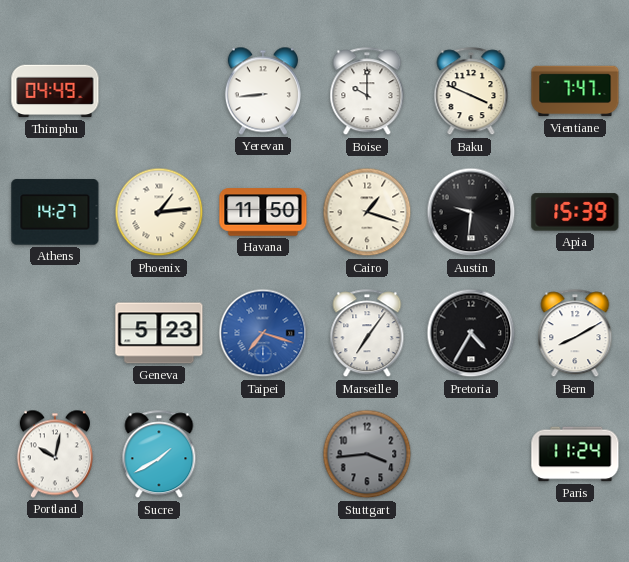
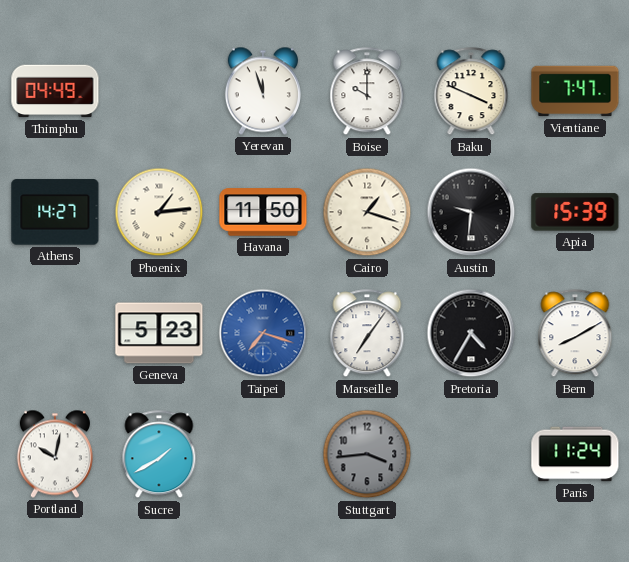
Yerevan: 8:44 -> 11:57
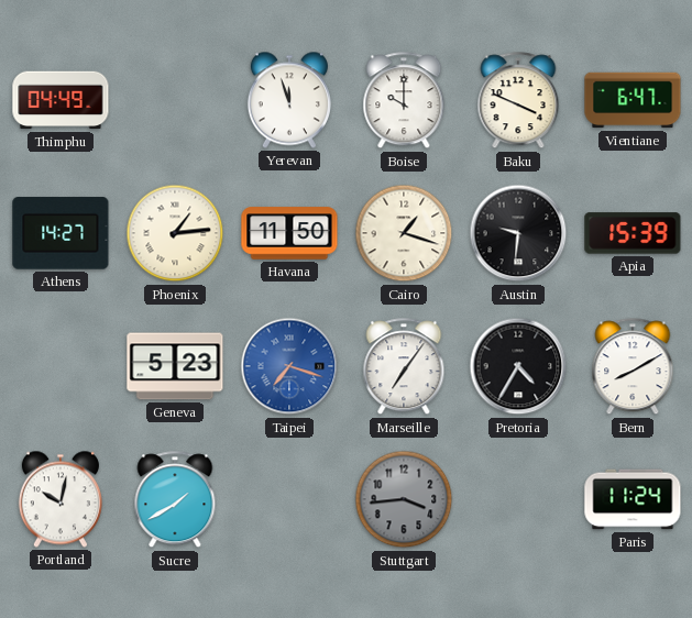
Vientiane: 7:47 -> 6:47
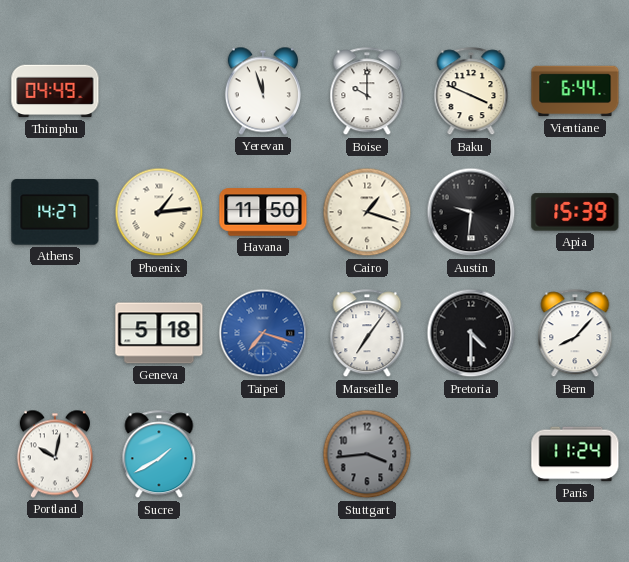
Vientiane: 6:47 -> 6:44
Geneva: 5:23 -> 5:18
Pretoria: 4:35 -> 4:30
Bern: 8:10 -> 8:07
